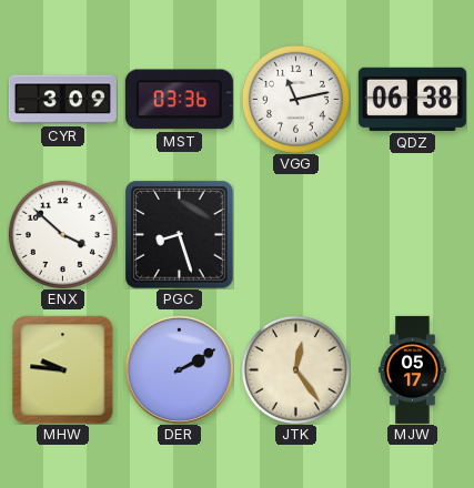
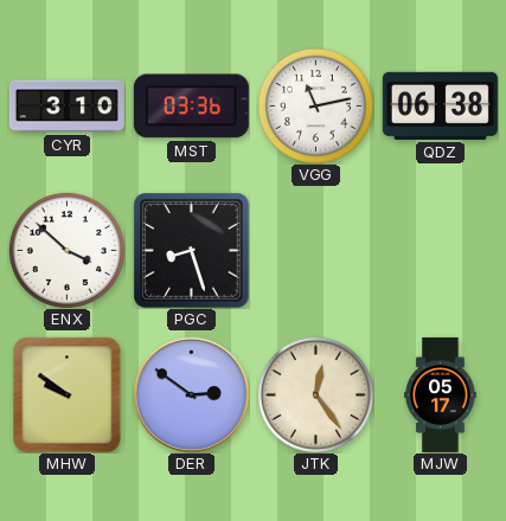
CYR: 3:09 -> 3:10
MHW: 9:46 -> 9:51
DER: 2:10 -> 2:51
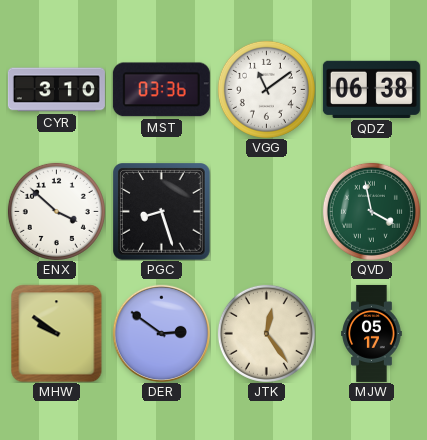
VGG: 11:13 -> 11:09
QVD: none -> 3:58
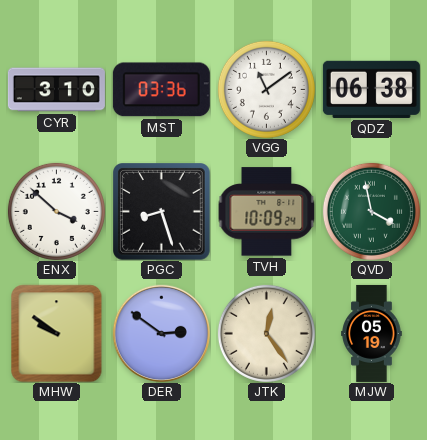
TVH: none -> 10:09
MJW: 05:17 -> 05:19
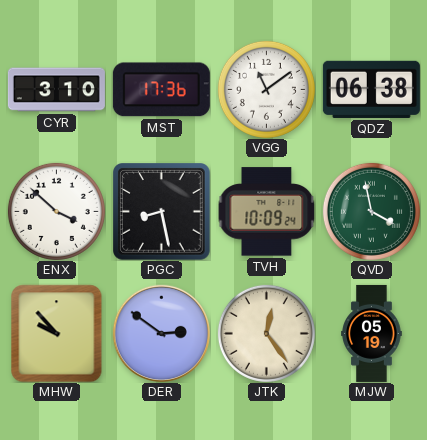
MST: 03:36 -> 17:36
PGC: 8:27 -> 8:28
MHW: 9:51 -> 9:53
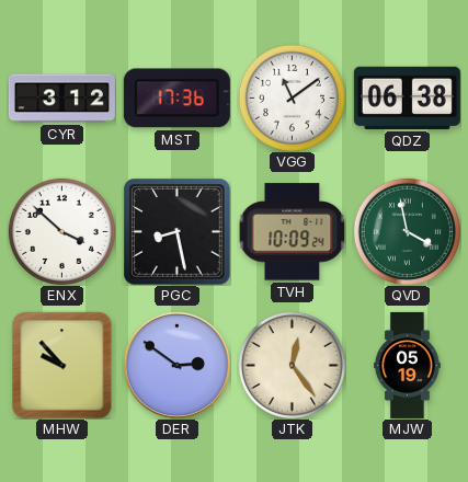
CYR: 3:10 -> 3:12
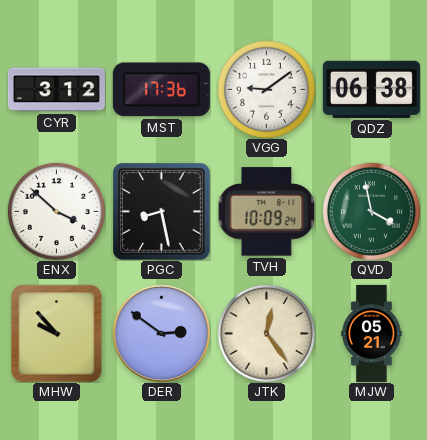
VGG: 11:09 -> 9:09
MJW: 05:19 -> 05:21
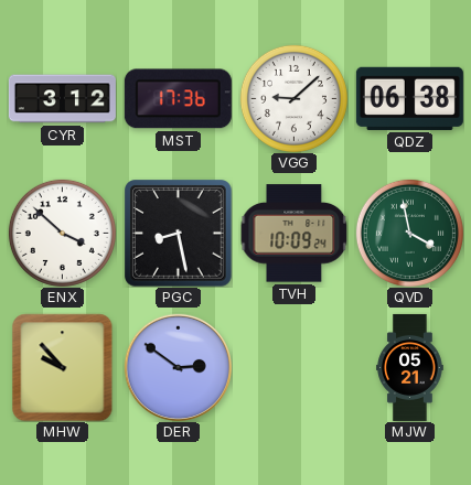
VGG: 9:09 -> 9:08
JTK: 12:24 -> none
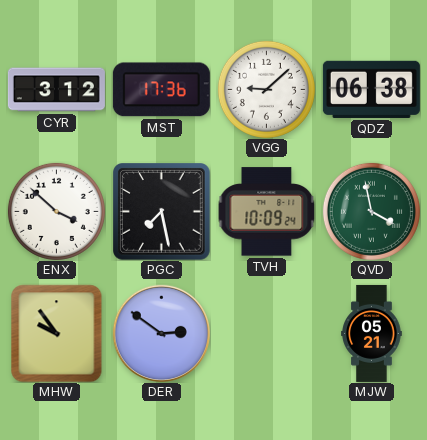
PGC: 8:28 -> 7:28
MHW: 9:53 -> 9:54
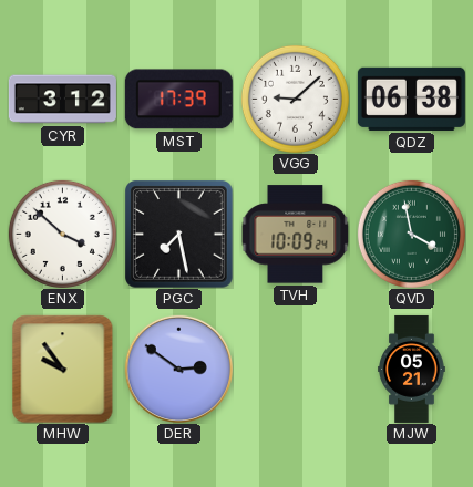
MST: 17:36 -> 17:39
